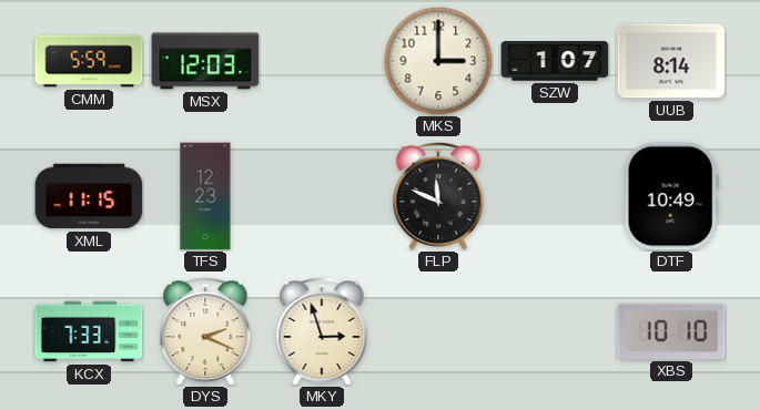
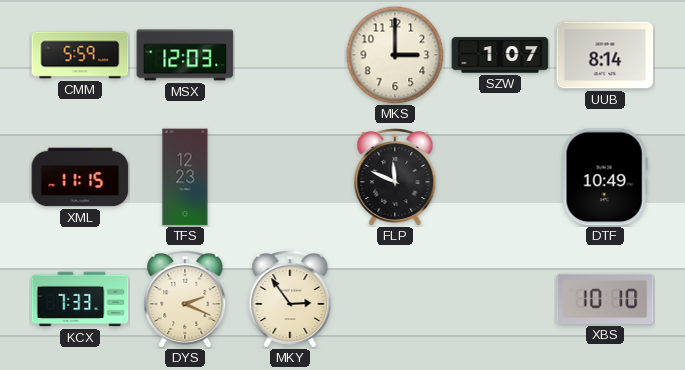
MKY: 2:57 -> 2:54
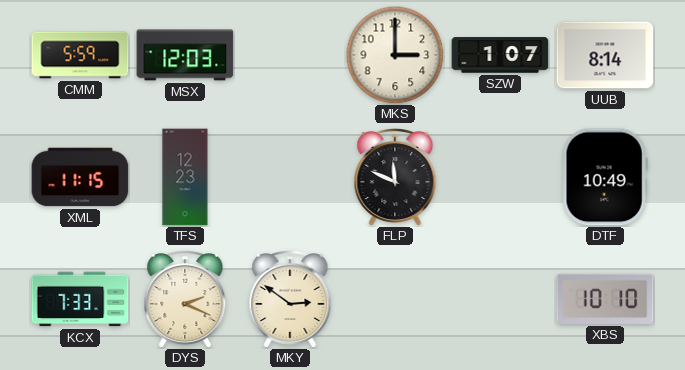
MKY: 2:54 -> 2:51
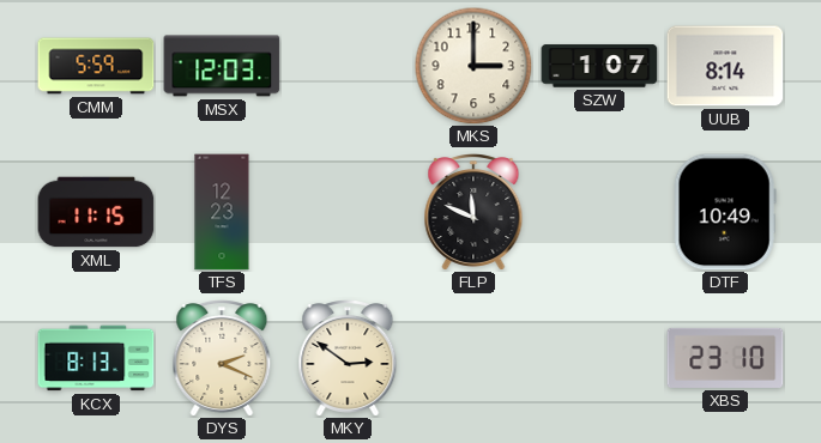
KCX: 7:33 -> 8:13
XBS: 10:10 -> 23:10
